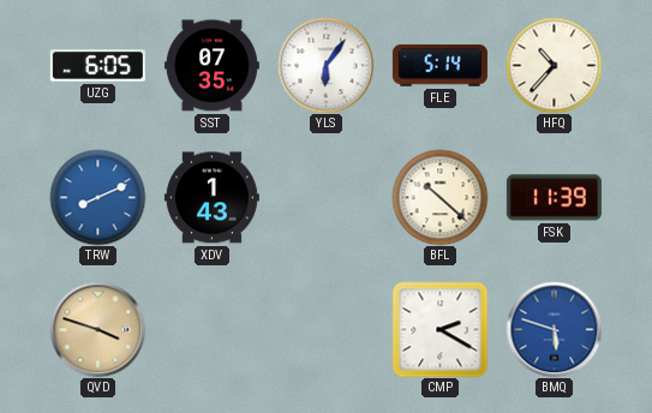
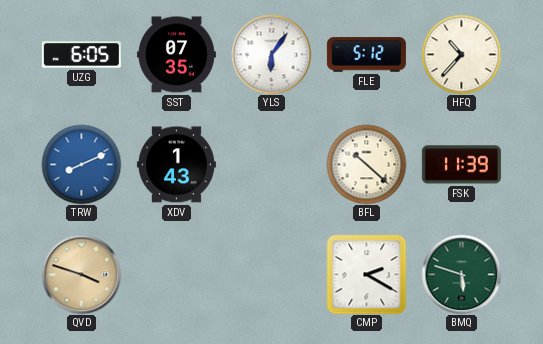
FLE: 5:14 -> 5:12
BMQ dial: blue -> green
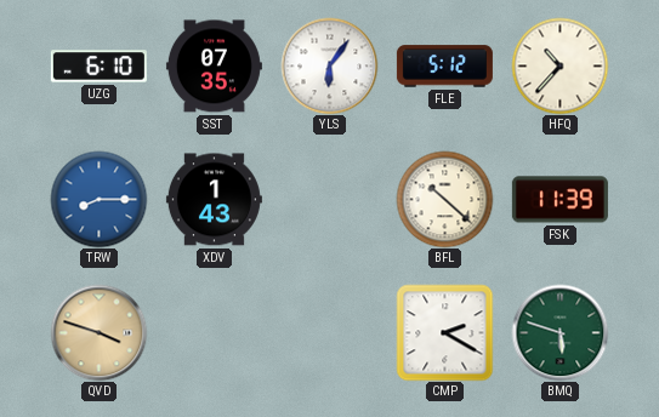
UZG: 6:05 -> 6:10
TRW: 8:11 -> 8:15
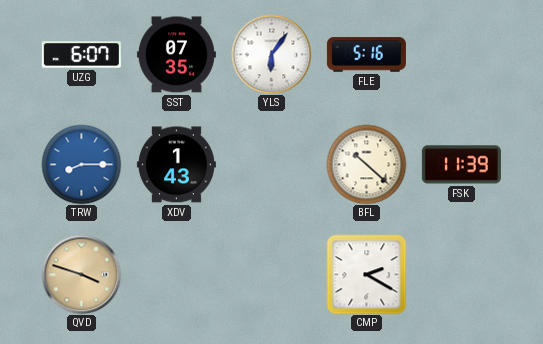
UZG: 6:10 -> 6:07
FLE: 5:12 -> 5:16
HFQ: 10:37 -> none
BMQ: 5:48 -> none
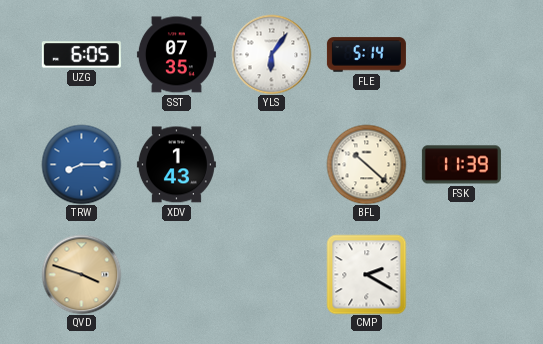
UZG: 6:07 -> 6:05
FLE: 5:16 -> 5:14
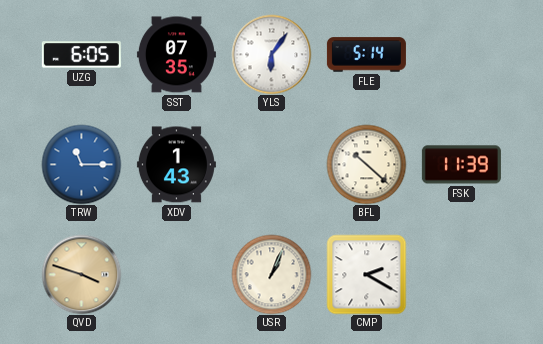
TRW: 8:15 -> 11:15
USR: none -> 1:04
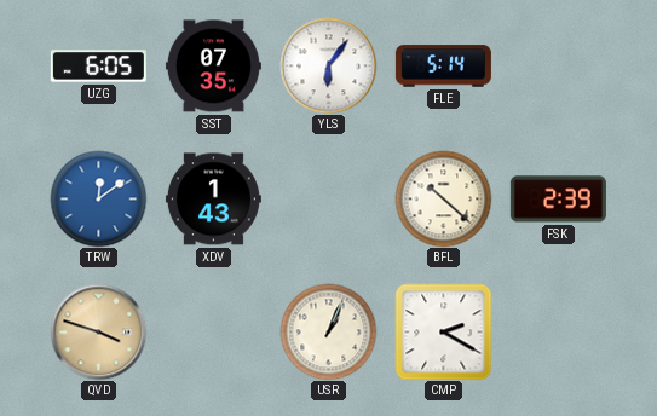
TRW: 11:15 -> 12:09
FSK: 11:39 -> 2:39
